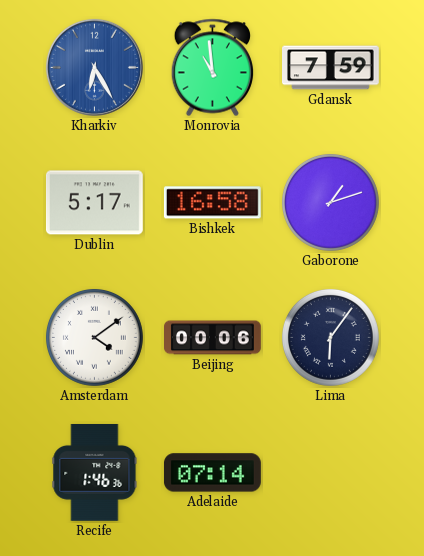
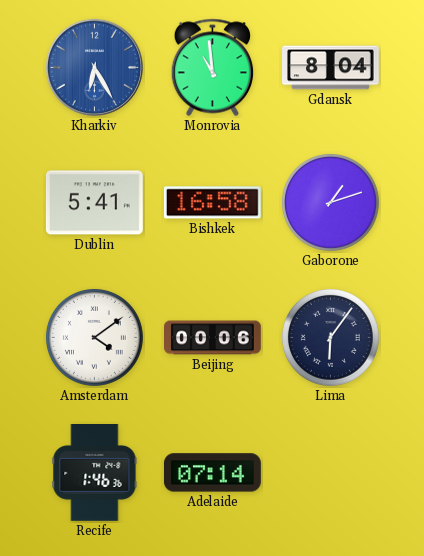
Gdansk: 7:59 -> 8:04
Dublin: 5:17 -> 5:41
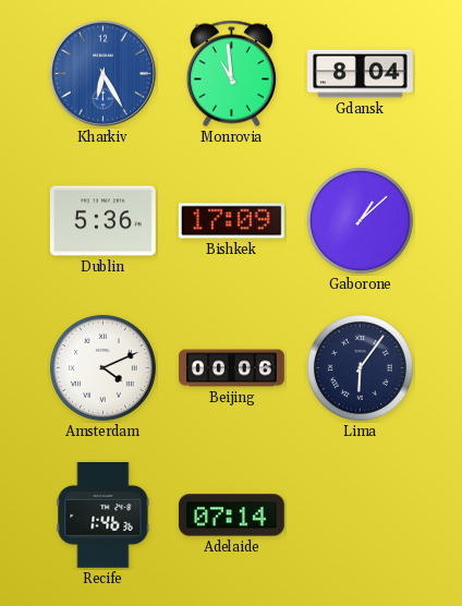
Dublin: 5:41 -> 5:36
Bishkek: 16:58 -> 17:09
Gaborone: 1:12 -> 1:08
Amsterdam: 4:09 -> 4:11
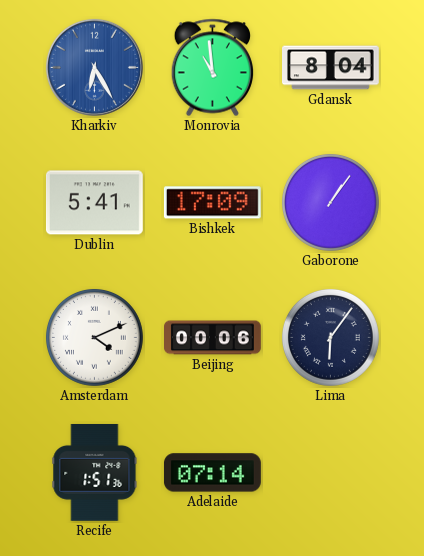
Dublin: 5:36 -> 5:41
Gaborone: 1:08 -> 1:06
Recife: 1:46 -> 1:51
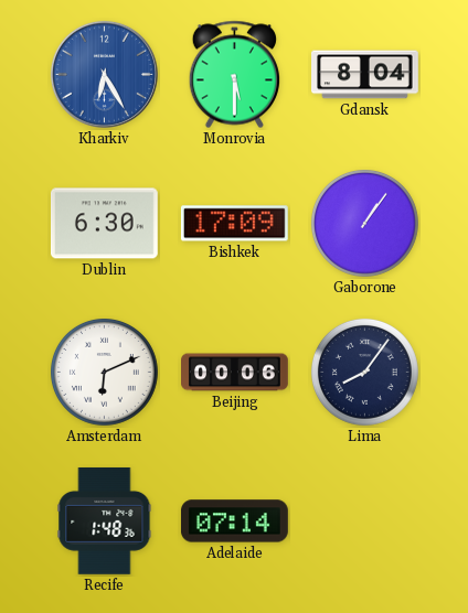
Monrovia: 10:59 -> 5:30
Dublin: 5:41 -> 6:30
Amsterdam: 4:11 -> 6:11
Lima: 6:06 -> 8:06
Recife: 1:51 -> 1:48
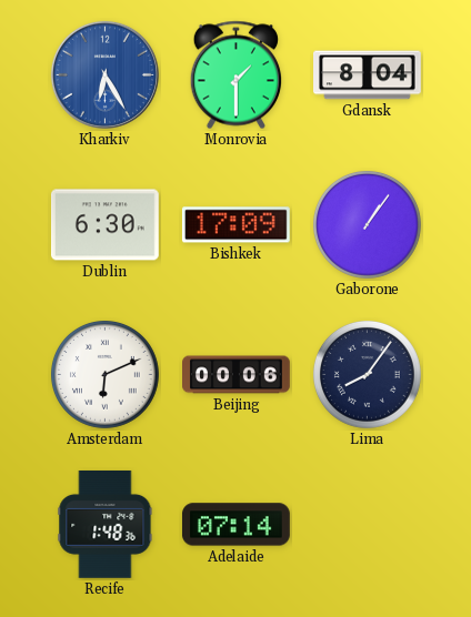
Monrovia: 5:30 -> 1:30
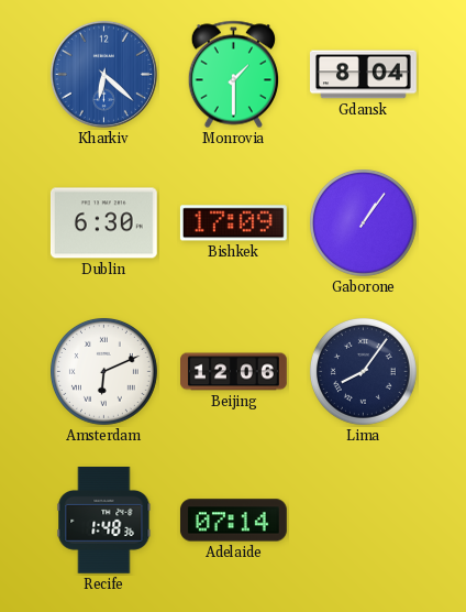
Kharkiv: 6:25 -> 6:22
Beijing: 00:06 -> 12:06
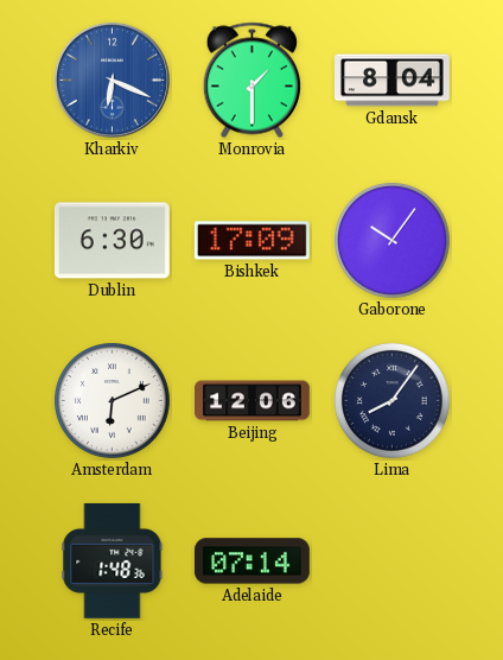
Kharkiv: 6:22 -> 6:19
Gaborone: 1:06 -> 10:06
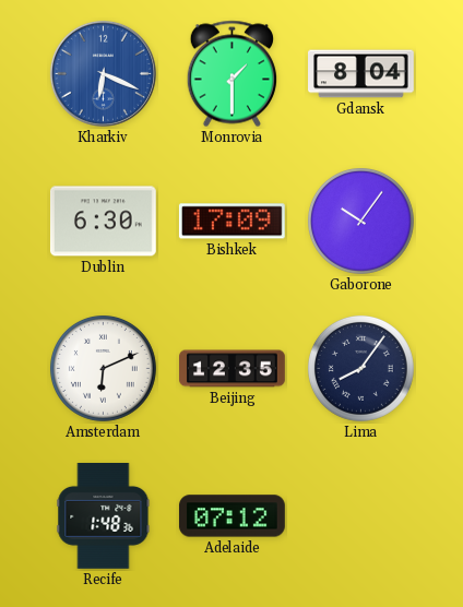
Beijing: 12:06 -> 12:35
Adelaide: 07:14 -> 07:12
